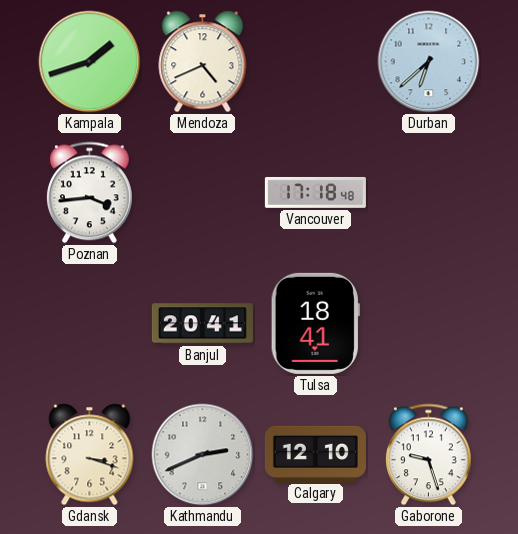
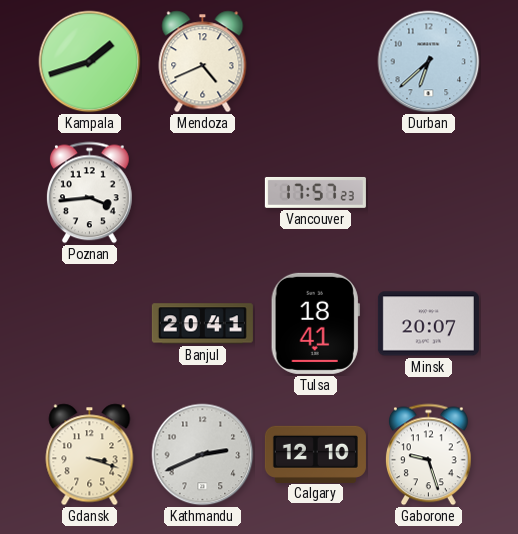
Vancouver: 17:18 -> 17:57
Minsk: none -> 20:07
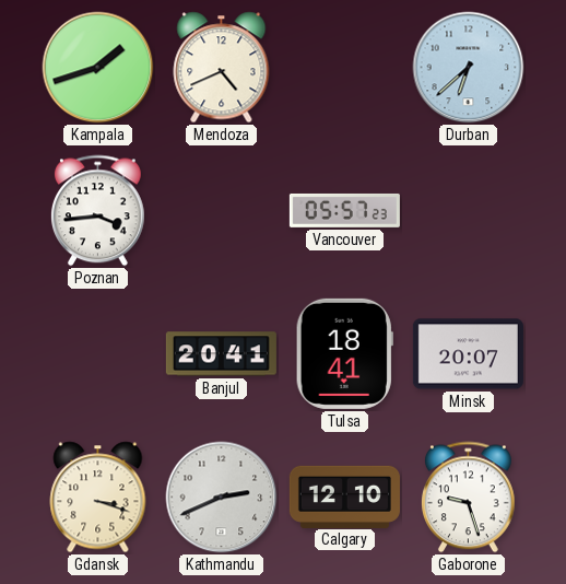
Vancouver: 17:57 -> 05:57
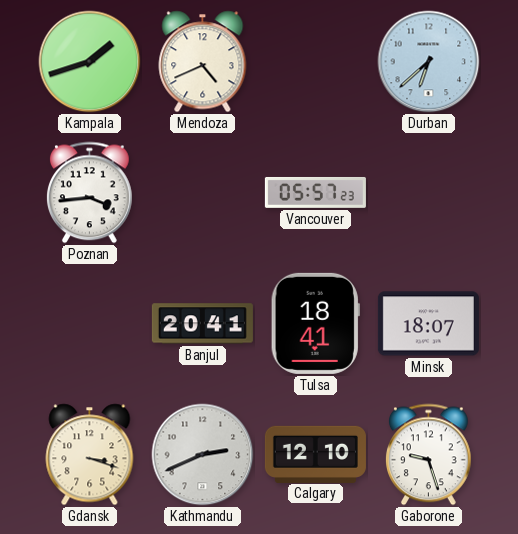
Minsk: 20:07 -> 18:07
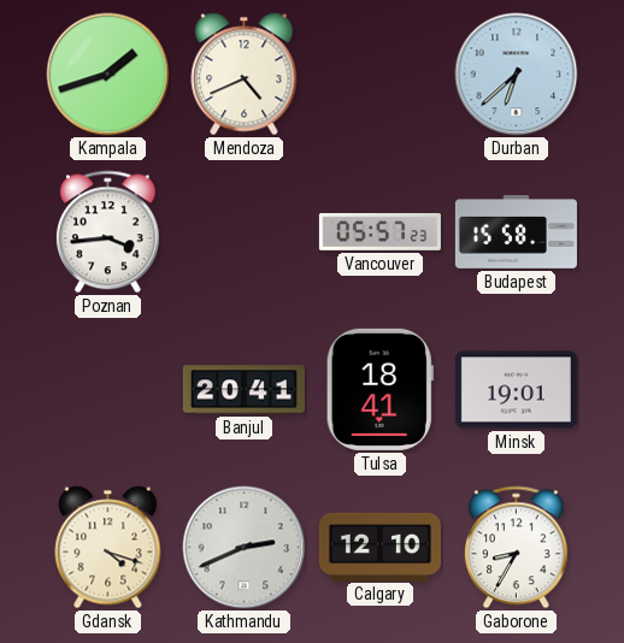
Budapest: none -> 15:58
Minsk: 18:07 -> 19:01
Gdansk: 3:18 -> 4:18
Gaborone: 9:27 -> 8:35
